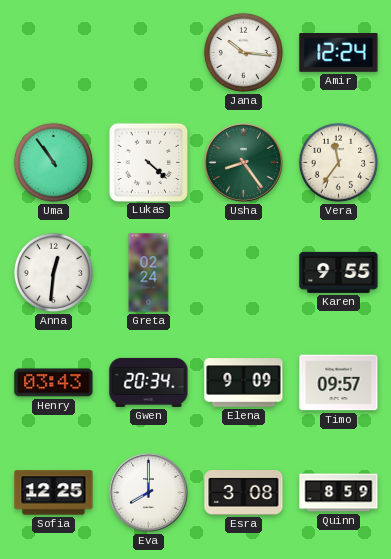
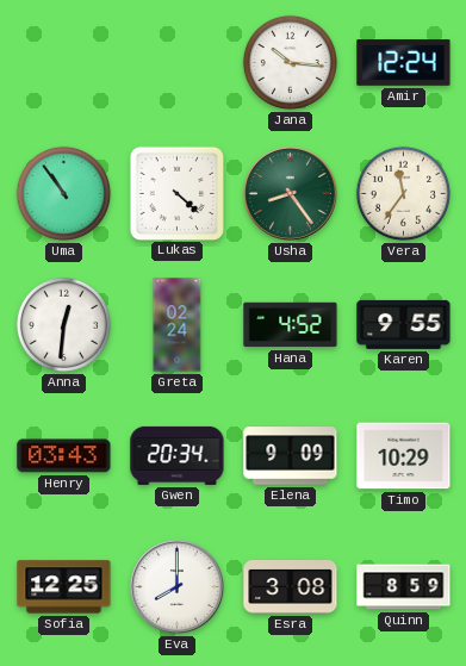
Hana: none -> 4:52
Timo: 09:57 -> 10:29
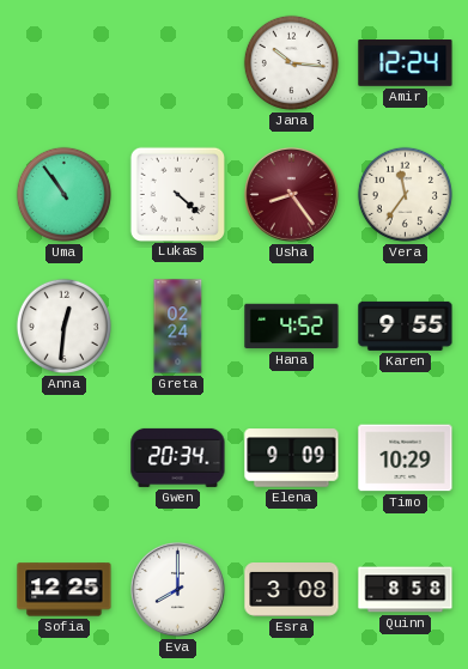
Usha dial: green -> burgundy
Henry: 03:43 -> none
Quinn: 8:59 -> 8:58
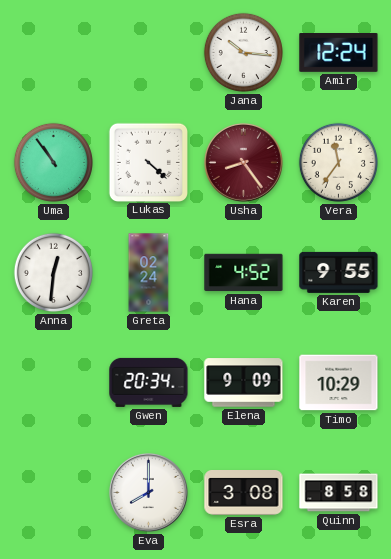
Sofia: 12:25 -> none
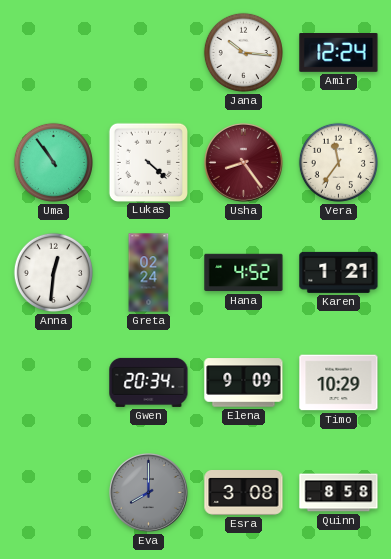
Karen: 9:55 -> 1:21
Eva dial: white -> grey
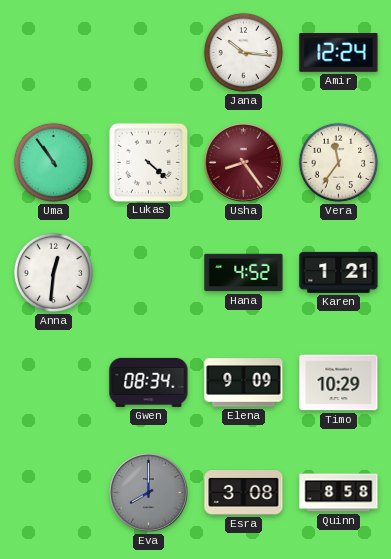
Greta: 02:24 -> none
Gwen: 20:34 -> 08:34
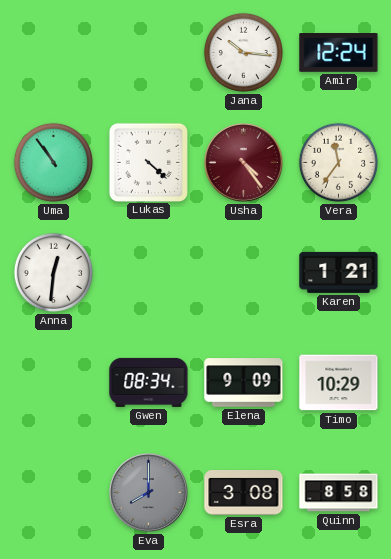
Usha: 8:24 -> 4:24
Hana: 4:52 -> none
